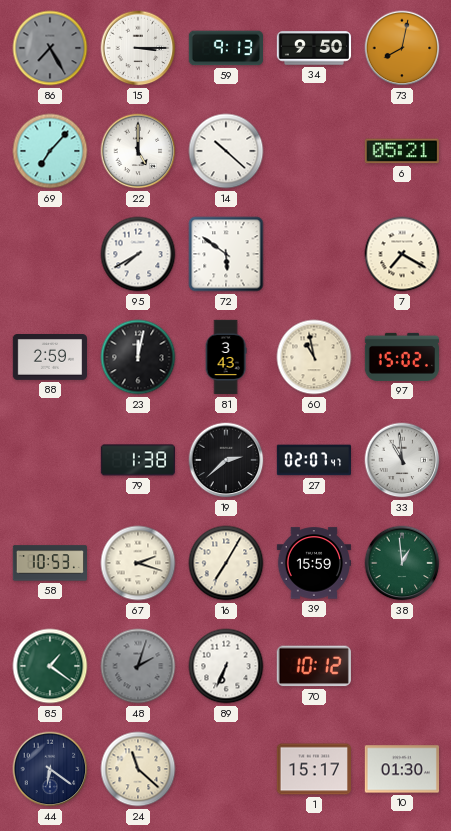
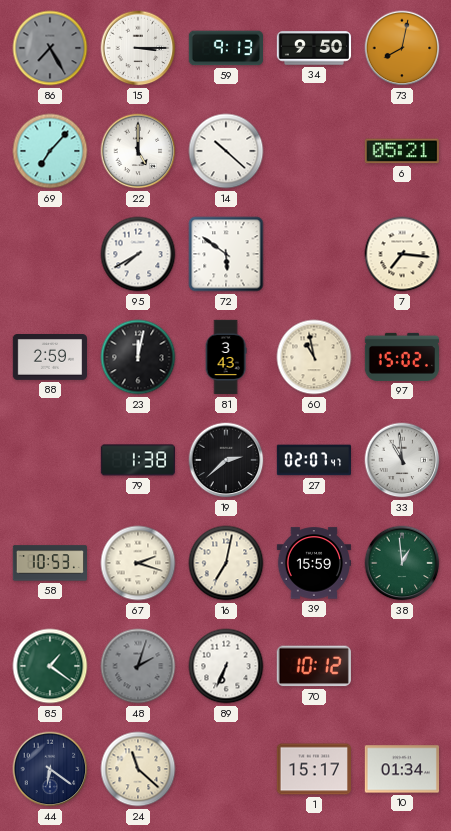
7: 7:20 -> 7:16
16: 7:05 -> 7:02
10: 01:30 -> 01:34
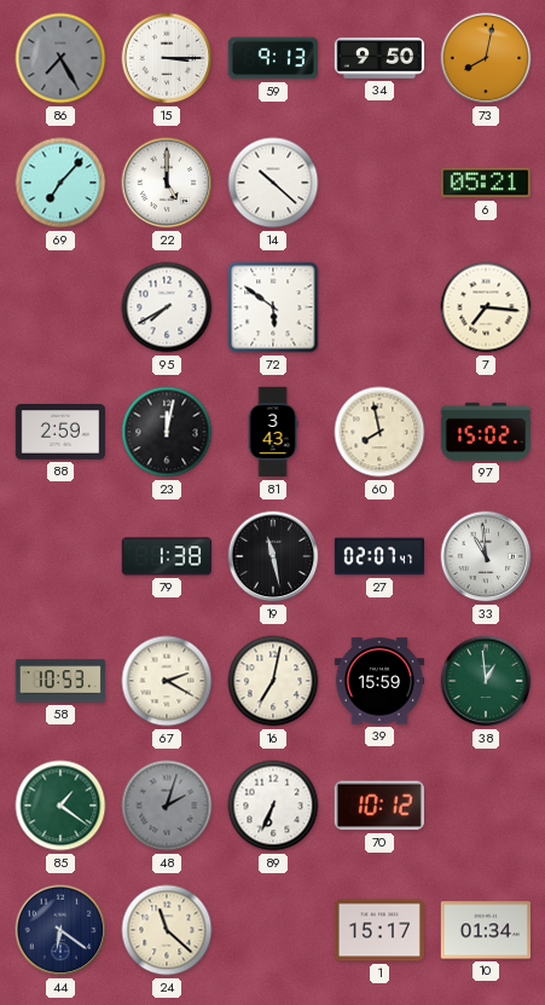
60: 10:58 -> 7:58
19: 2:38 -> 11:28
67: 2:18 -> 2:20
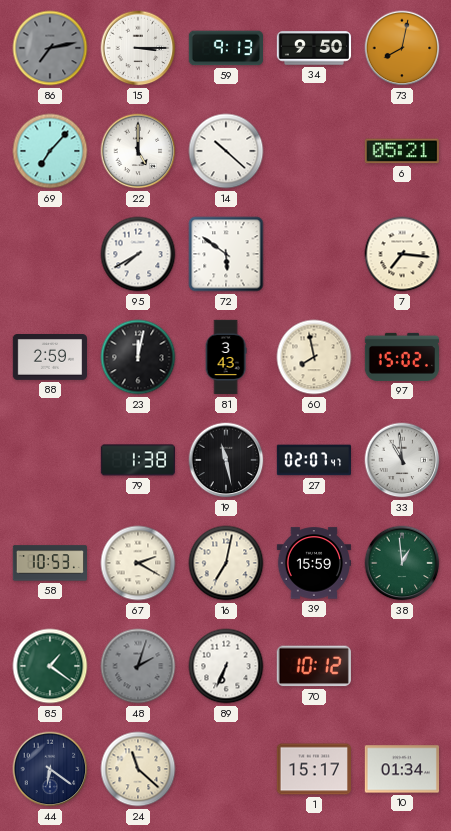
86: 7:25 -> 7:13
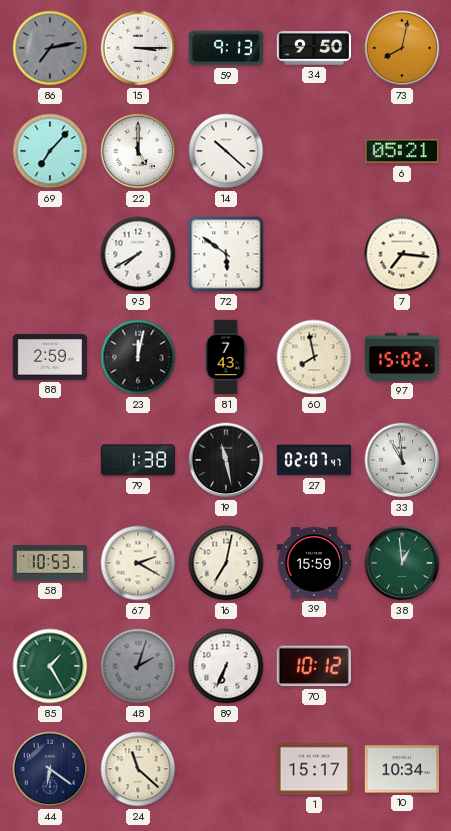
81: 3:43 -> 7:43
85: 1:21 -> 1:25
10: 01:34 -> 10:34
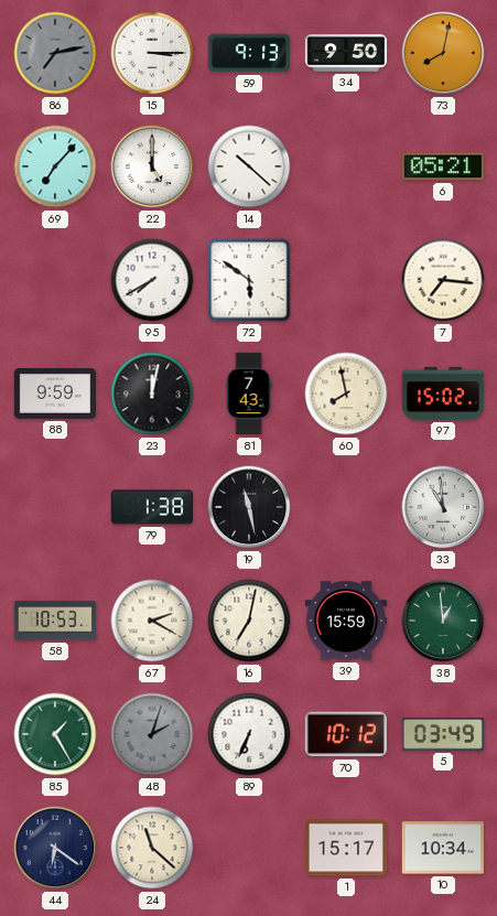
88: 2:59 -> 9:59
27: 02:07 -> none
5: none -> 03:49
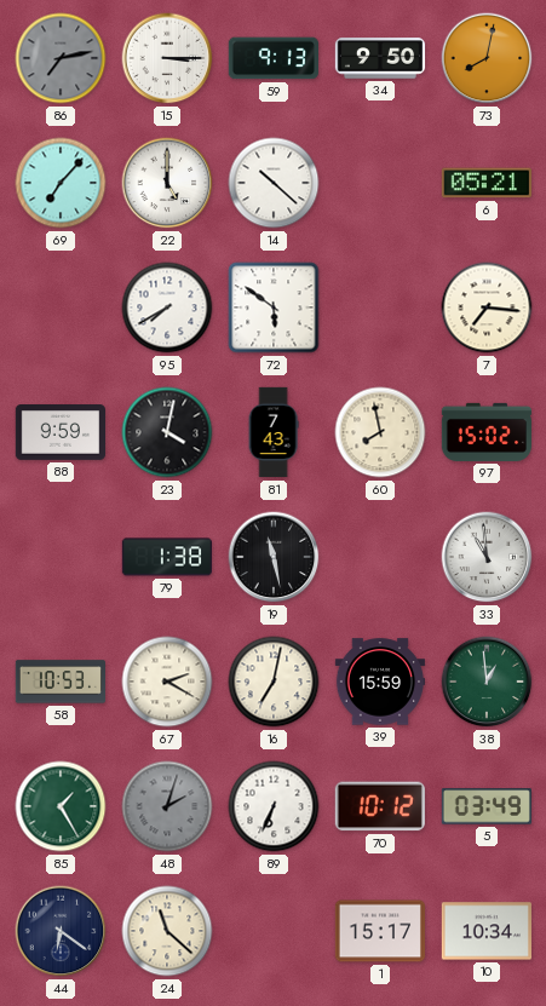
23: 12:02 -> 4:02
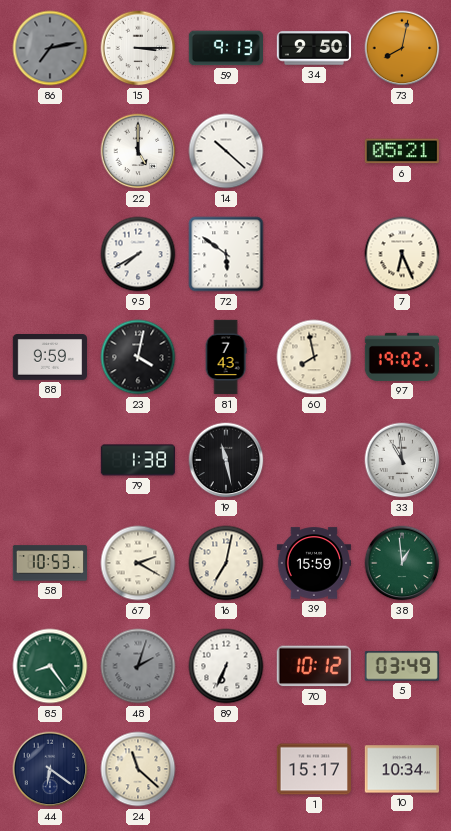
69: 7:07 -> none
7: 7:16 -> 6:26
97: 15:02 -> 19:02
85: 1:25 -> 8:24
